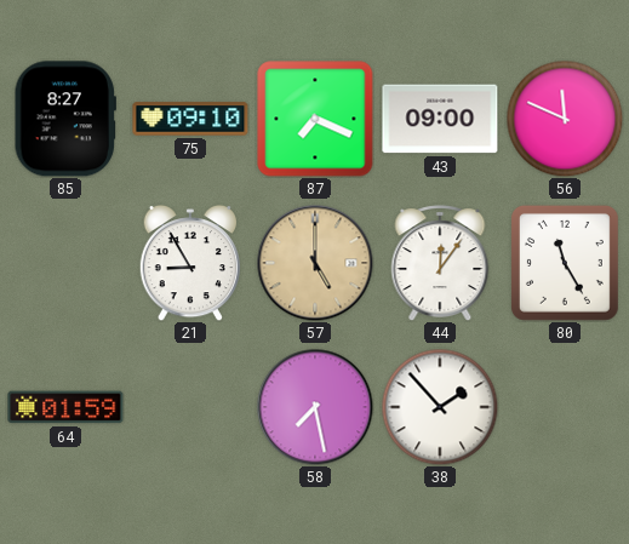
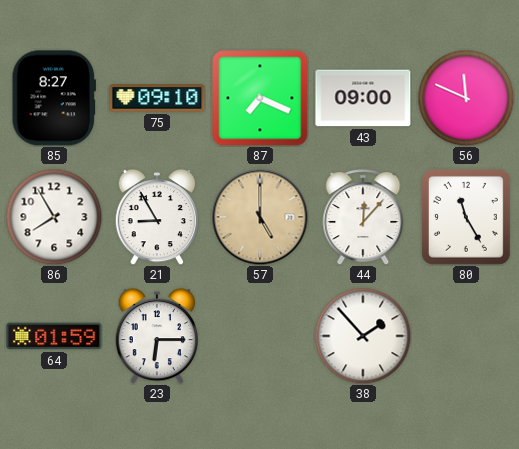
86: none -> 7:55
44: 12:06 -> 12:07
23: none -> 6:15
58: 7:28 -> none
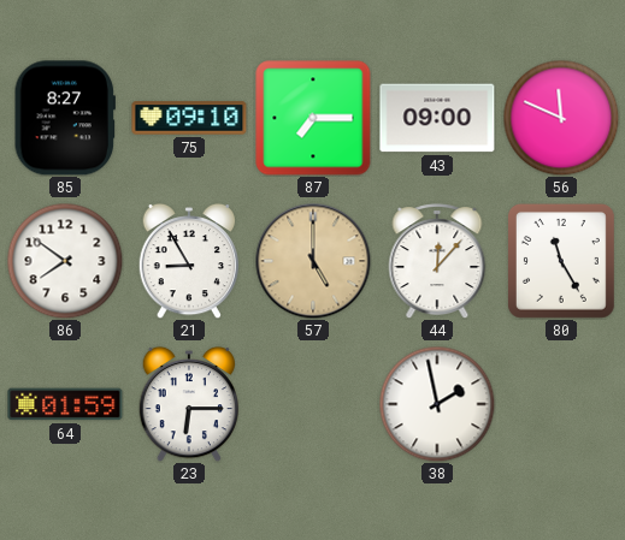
87: 7:19 -> 7:15
86: 7:55 -> 7:51
38: 1:53 -> 1:58
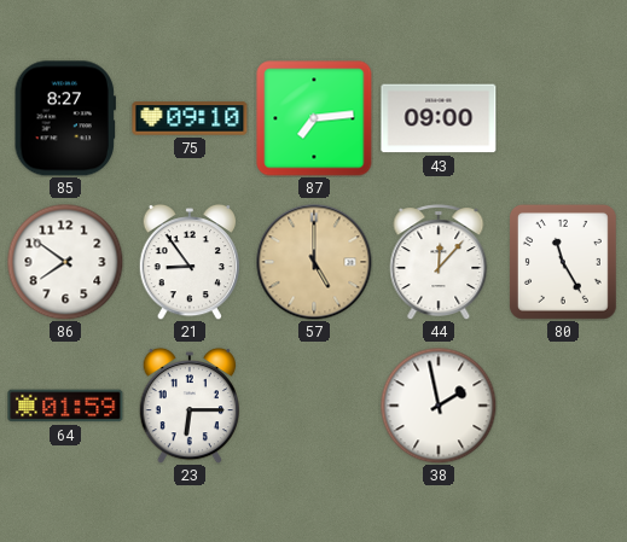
87: 7:15 -> 7:14
56: 11:49 -> none
21: 8:55 -> 8:54
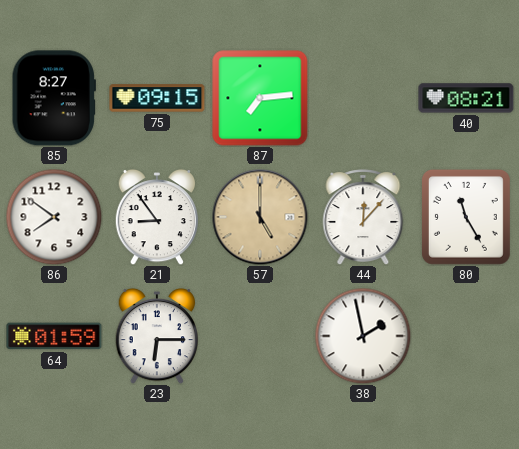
75: 09:10 -> 09:15
43: 09:00 -> none
40: none -> 08:21
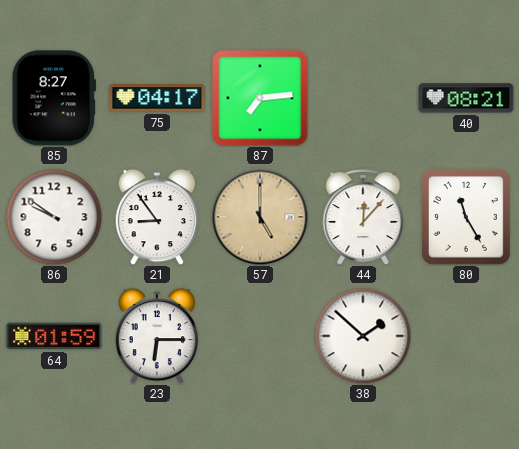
75: 09:15 -> 04:17
86: 7:51 -> 9:51
38: 1:58 -> 1:52
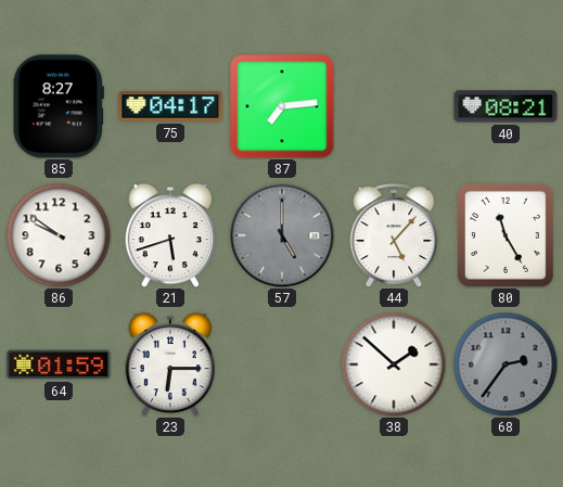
21: 8:54 -> 5:42
57 dial: champagne -> grey
44: 12:07 -> 5:07
68: none -> 2:36
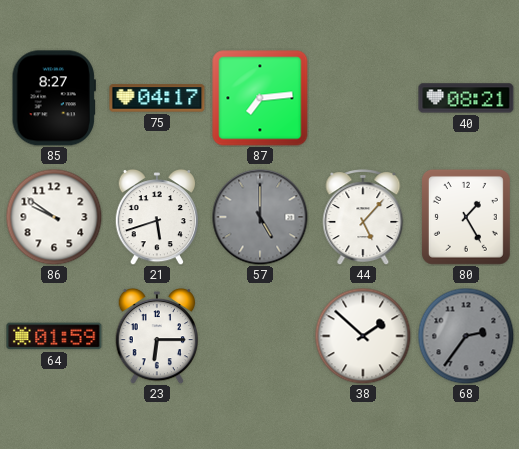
80: 11:25 -> 1:25
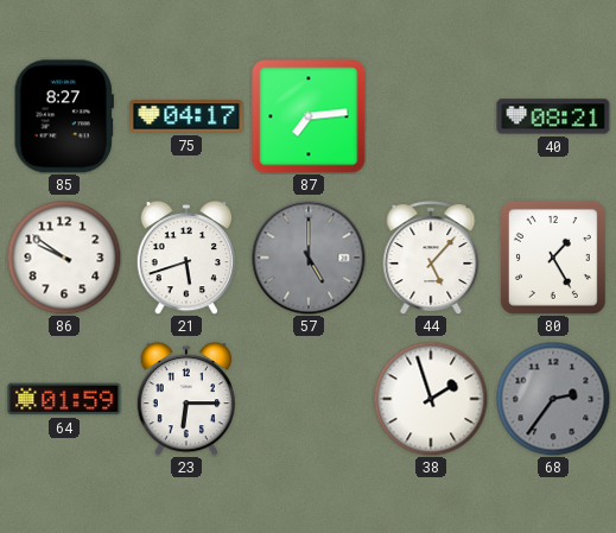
38: 1:52 -> 1:57
